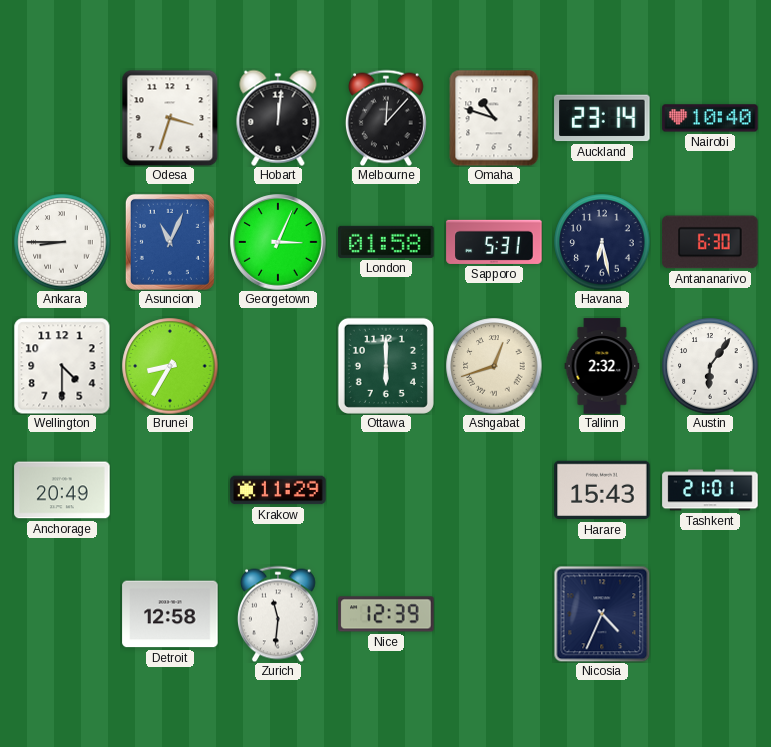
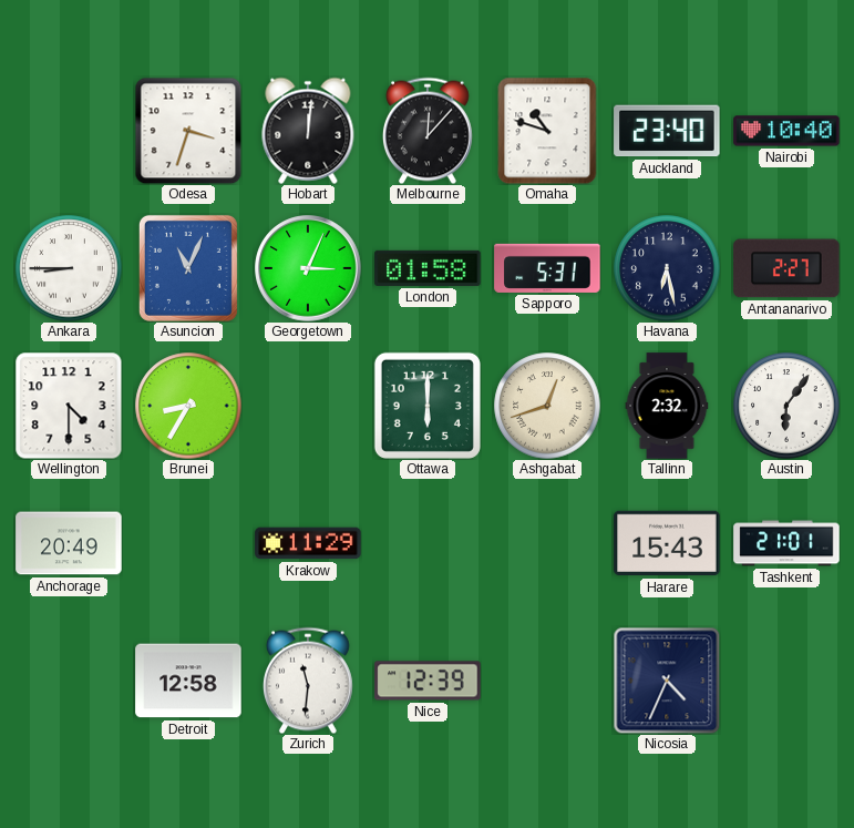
Auckland: 23:14 -> 23:40
Antananarivo: 6:30 -> 2:27
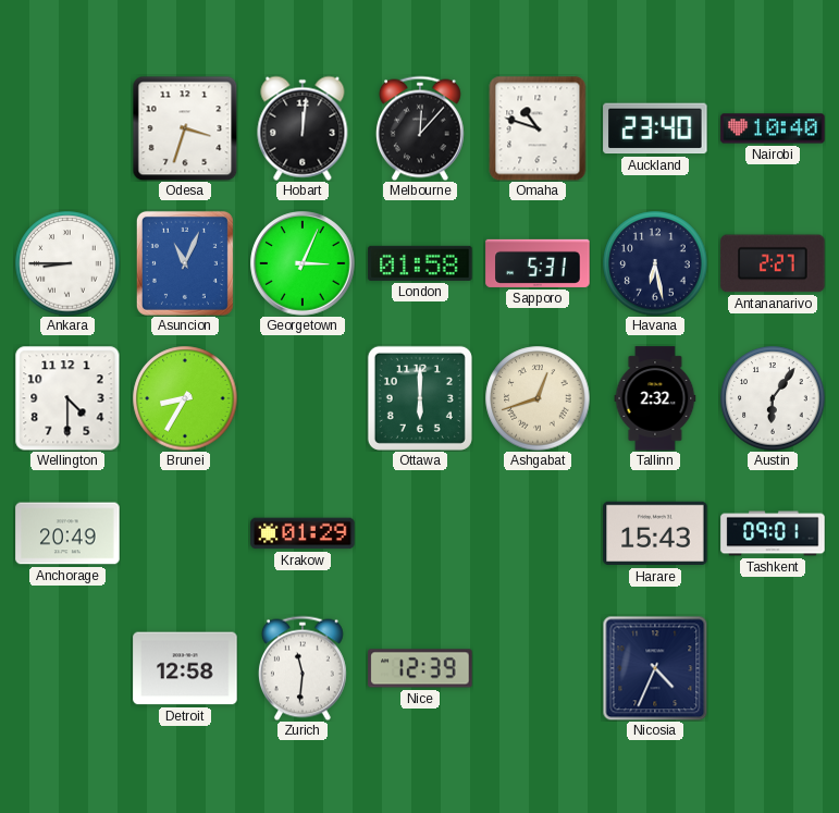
Krakow: 11:29 -> 01:29
Tashkent: 21:01 -> 09:01
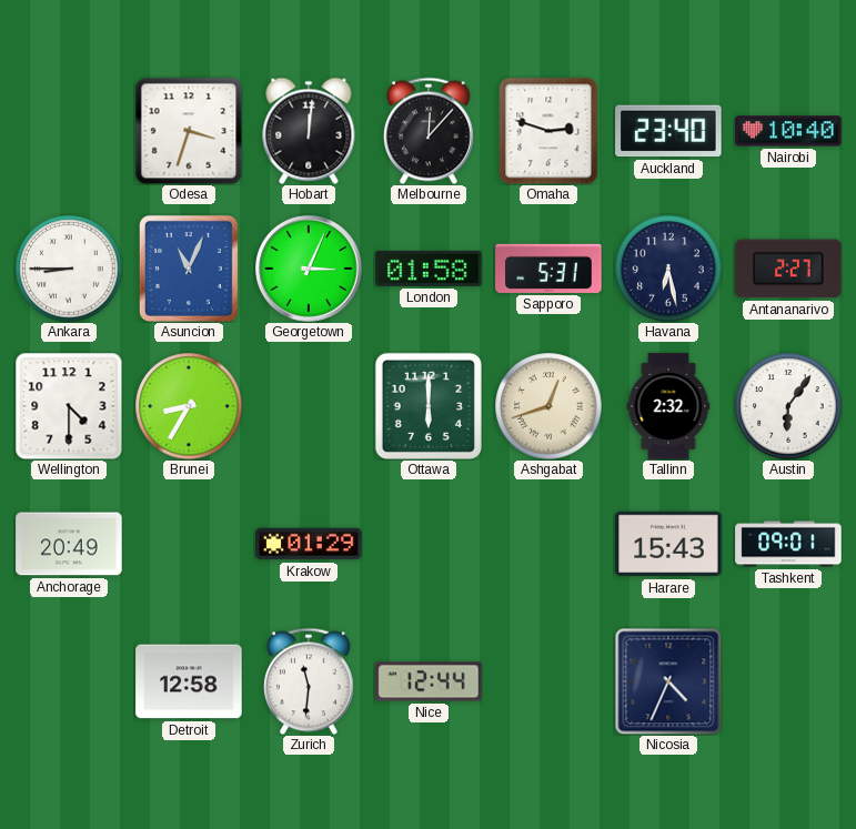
Omaha: 10:48 -> 2:48
Nice: 12:39 -> 12:44
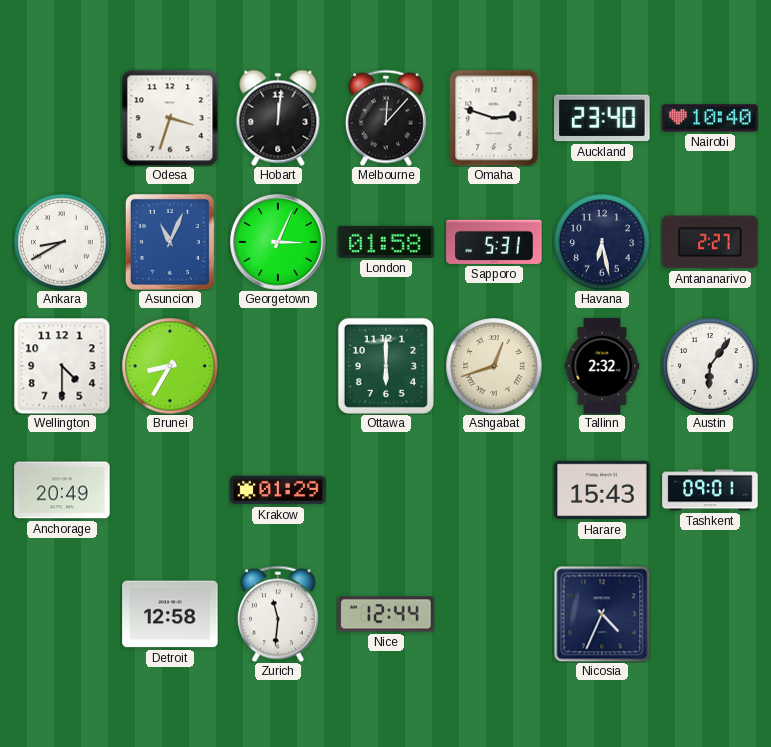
Ankara: 8:45 -> 8:40
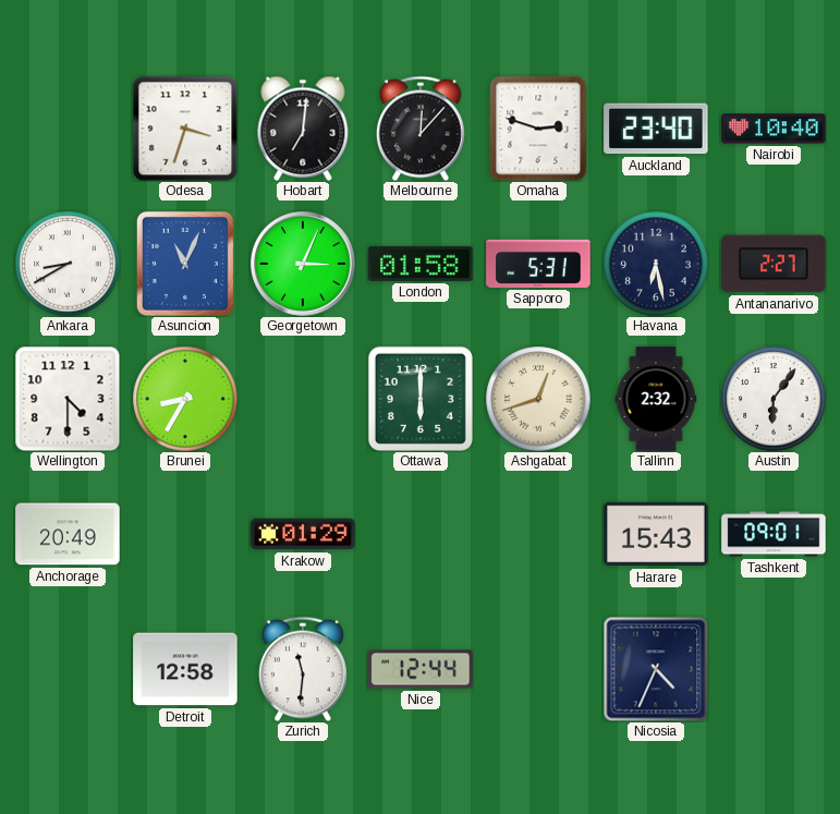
Hobart: 12:01 -> 7:01
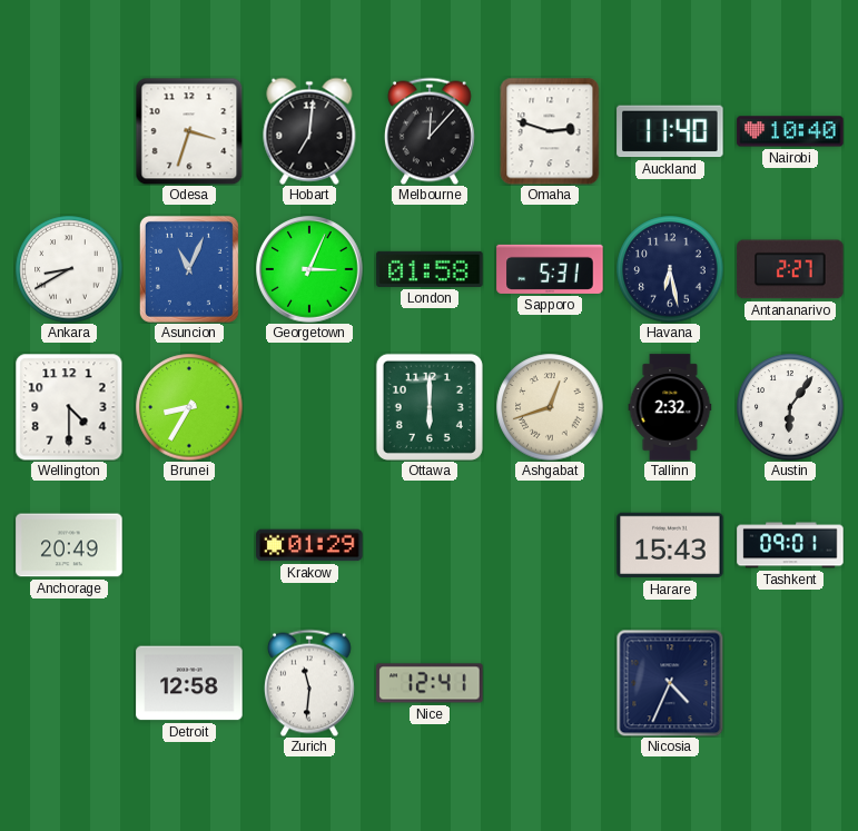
Auckland: 23:40 -> 11:40
Nice: 12:44 -> 12:41
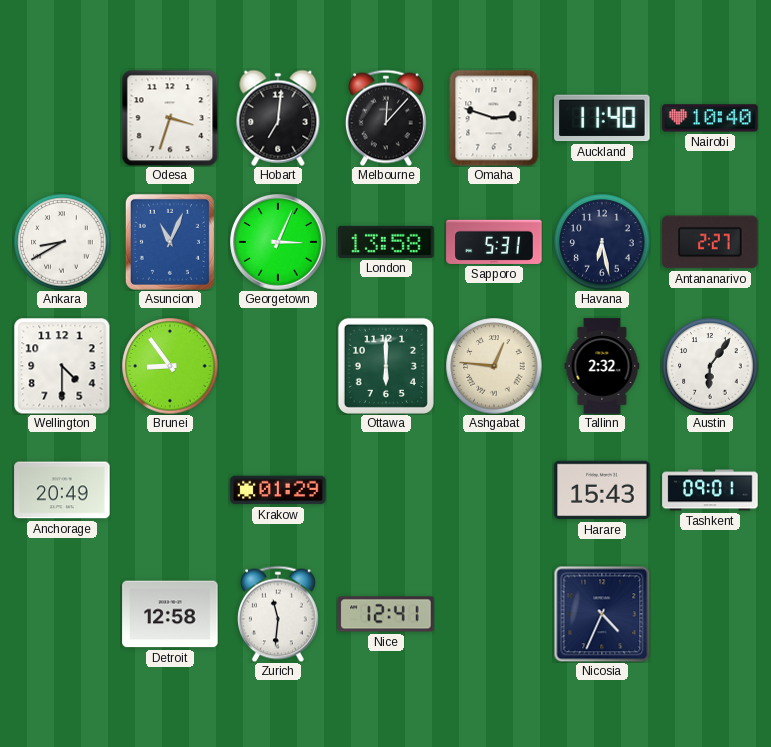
London: 01:58 -> 13:58
Brunei: 8:35 -> 8:54
Ashgabat: 12:42 -> 12:46
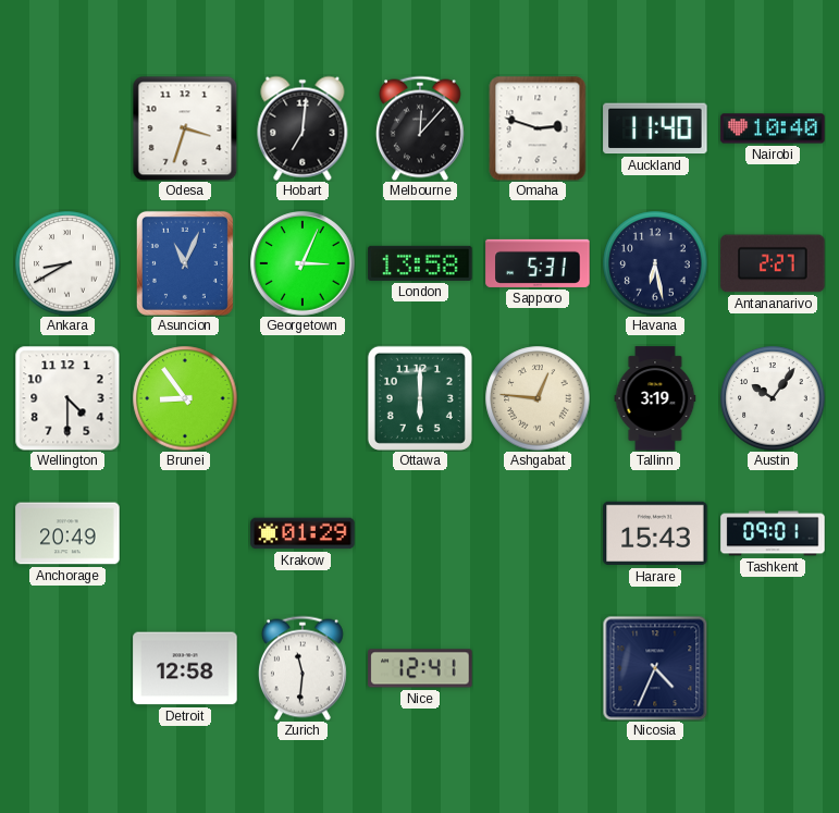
Tallinn: 2:32 -> 3:19
Austin: 6:06 -> 10:06
